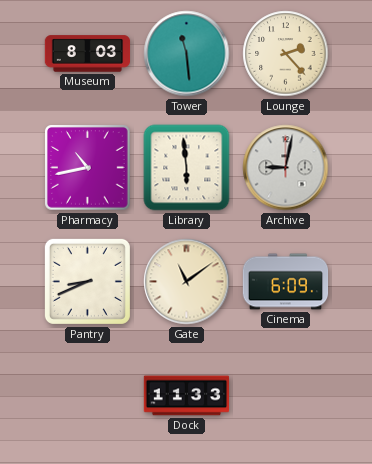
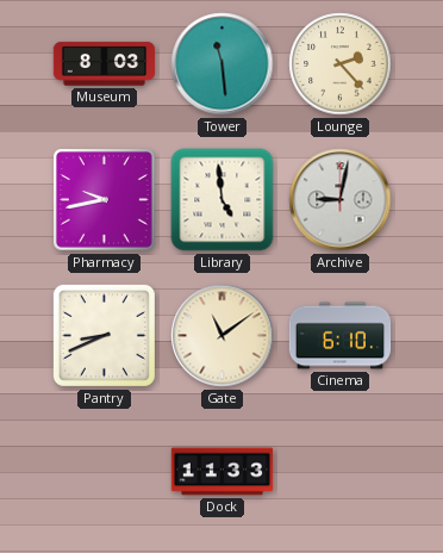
Pharmacy: 10:43 -> 9:43
Library: 5:59 -> 4:59
Cinema: 6:09 -> 6:10
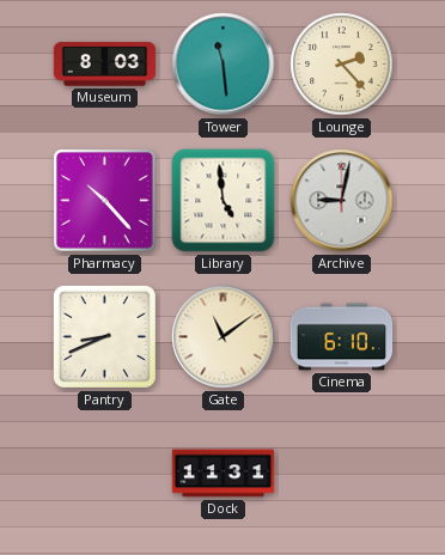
Pharmacy: 9:43 -> 10:23
Dock: 11:33 -> 11:31
